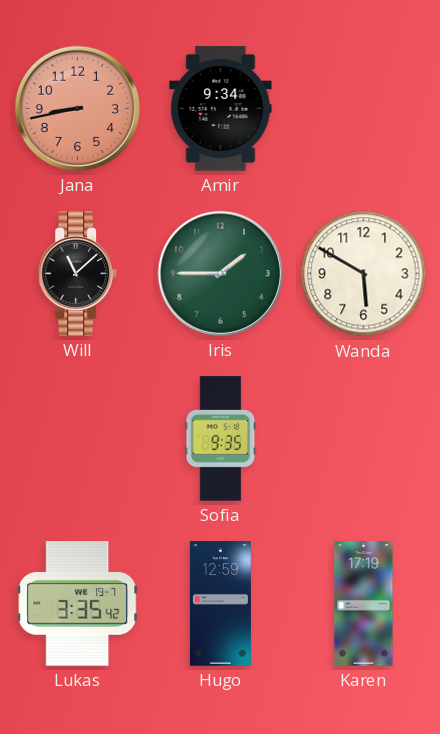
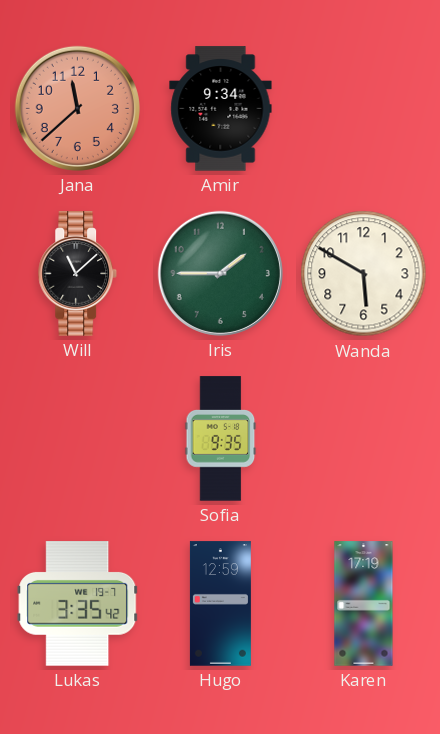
Jana: 8:43 -> 11:38
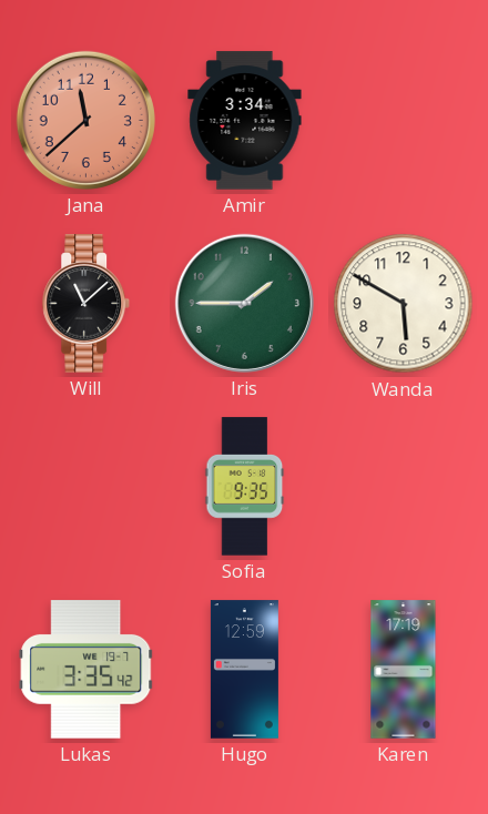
Amir: 9:34 -> 3:34
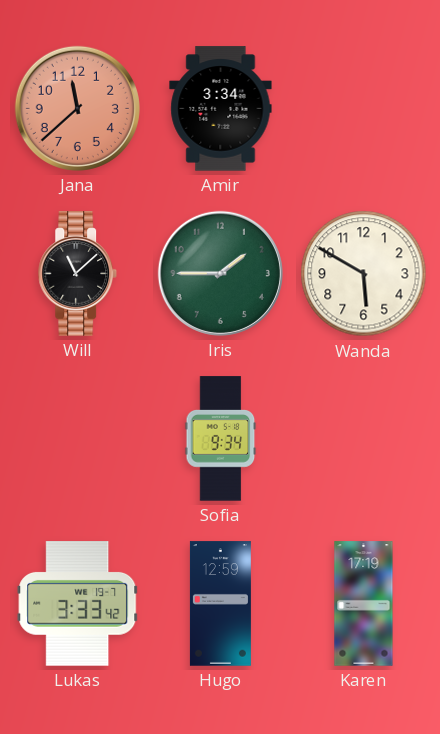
Sofia: 9:35 -> 9:34
Lukas: 3:35 -> 3:33
